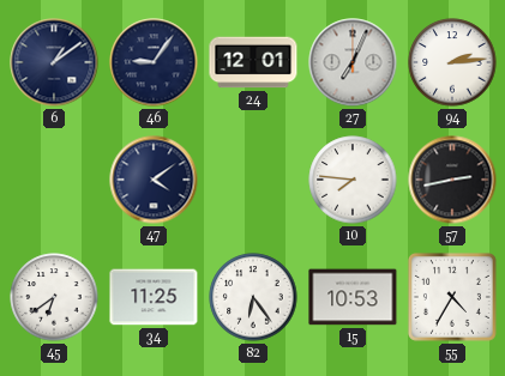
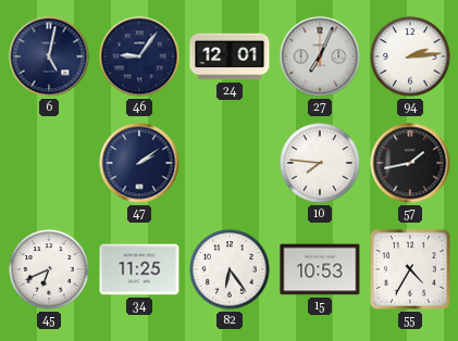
6: 1:09 -> 5:02
47: 4:09 -> 2:09
57: 2:43 -> 1:43
45: 6:39 -> 6:41
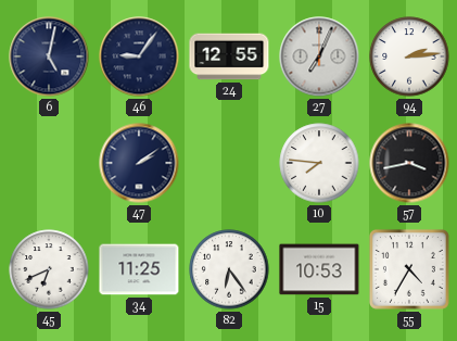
24: 12:01 -> 12:55
57: 1:43 -> 3:43
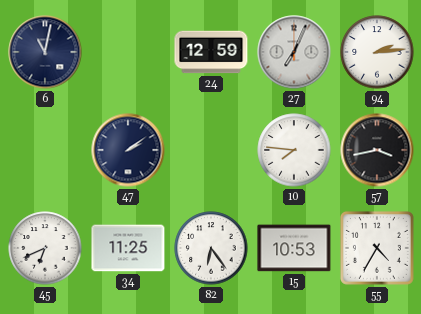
6: 5:02 -> 11:02
46: 9:06 -> none
24: 12:55 -> 12:59
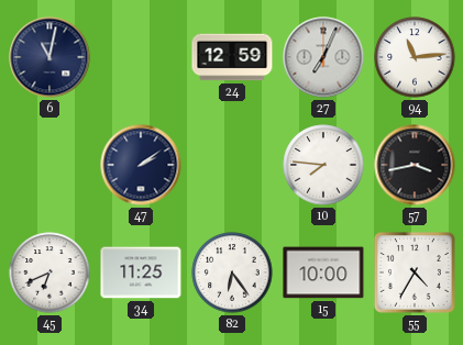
94: 2:14 -> 11:14
15: 10:53 -> 10:00
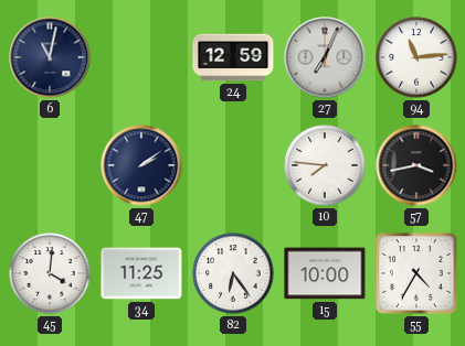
45: 6:41 -> 4:01
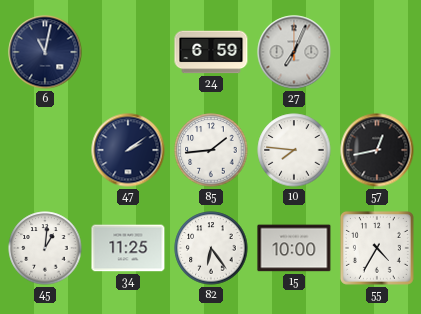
24: 12:59 -> 6:59
94: 11:14 -> none
85: none -> 1:44
57: 3:43 -> 12:43
45: 4:01 -> 1:01
